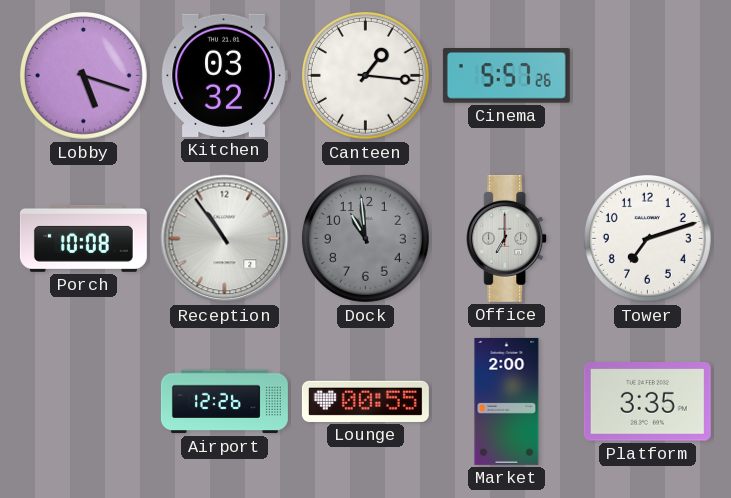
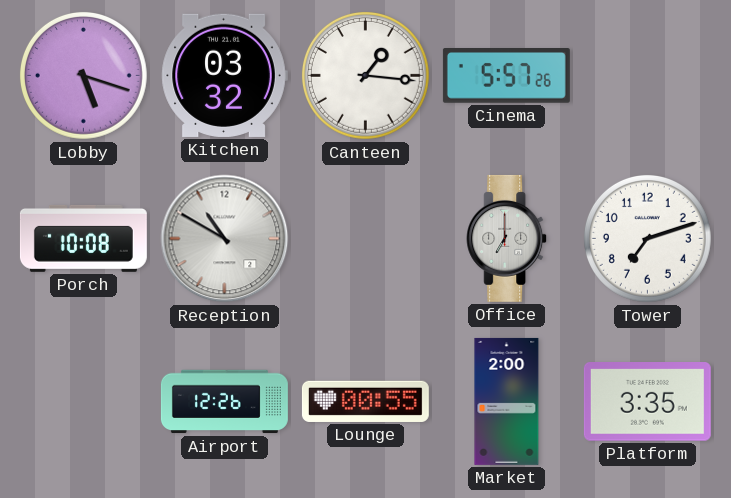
Reception: 10:54 -> 10:50
Dock: 10:59 -> none
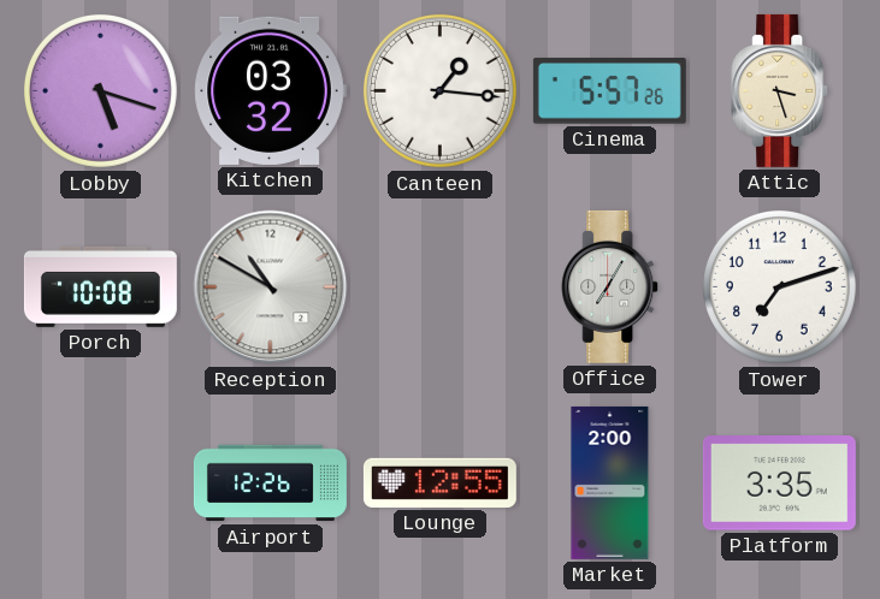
Attic: none -> 3:27
Office: 7:00 -> 7:05
Lounge: 00:55 -> 12:55
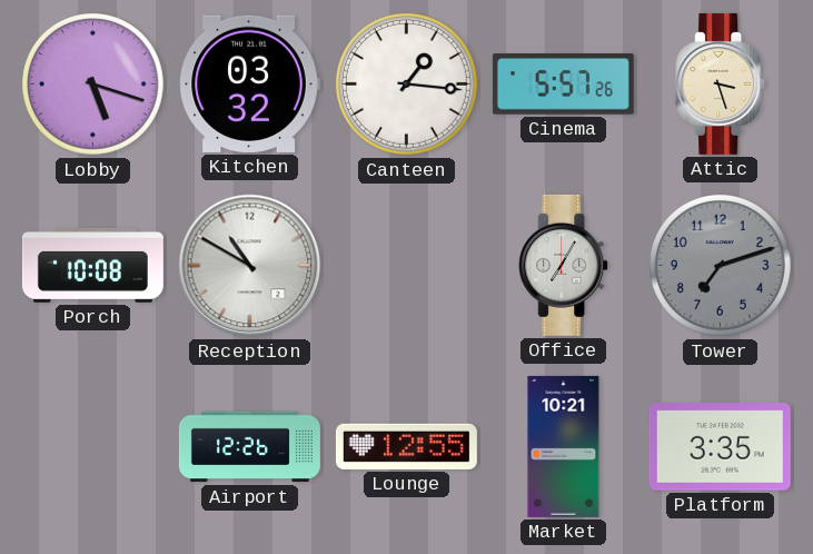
Tower dial: white -> grey
Market: 2:00 -> 10:21
